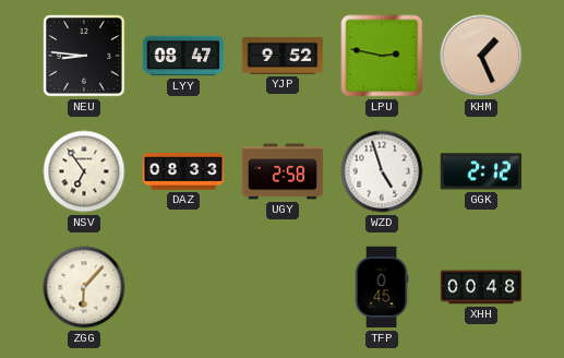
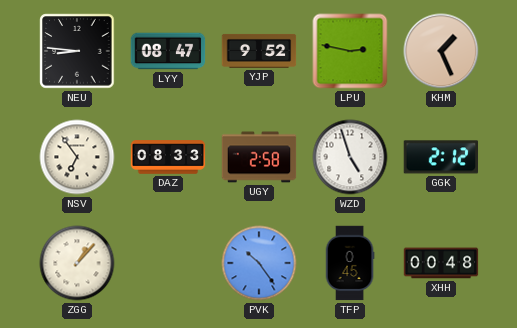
ZGG: 6:07 -> 1:07
PVK: none -> 10:24
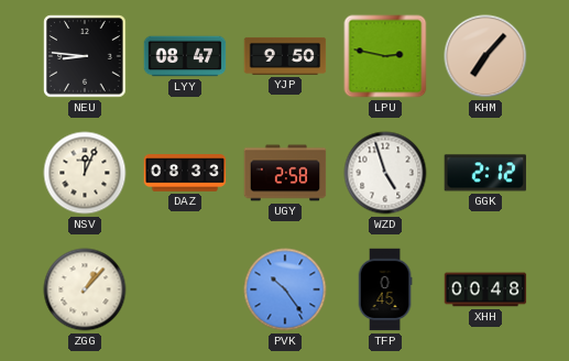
YJP: 9:52 -> 9:50
KHM: 1:26 -> 7:07
NSV: 6:54 -> 12:04
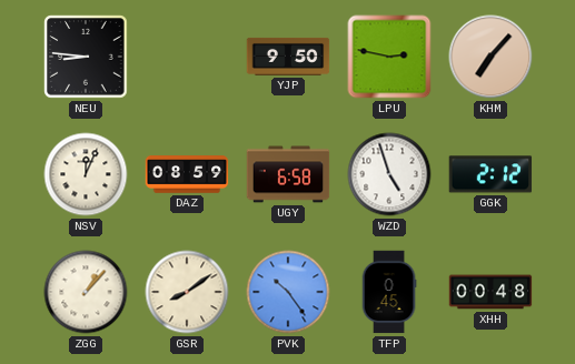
LYY: 08:47 -> none
DAZ: 08:33 -> 08:59
UGY: 2:58 -> 6:58
GSR: none -> 8:09
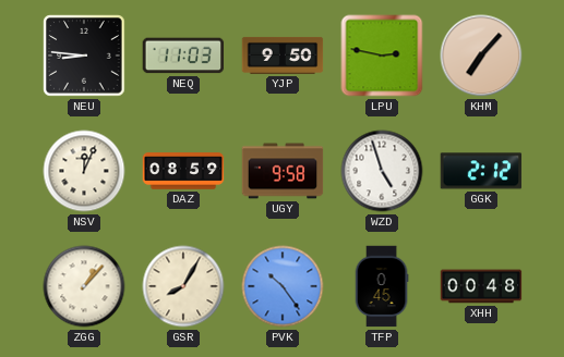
NEQ: none -> 11:03
UGY: 6:58 -> 9:58
GSR: 8:09 -> 8:05
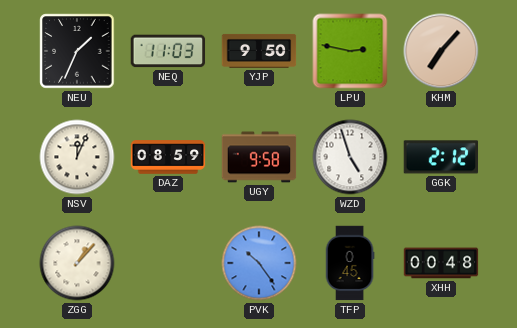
NEU: 8:46 -> 1:34
GSR: 8:05 -> none
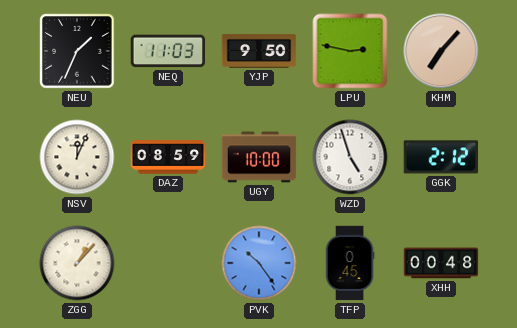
UGY: 9:58 -> 10:00
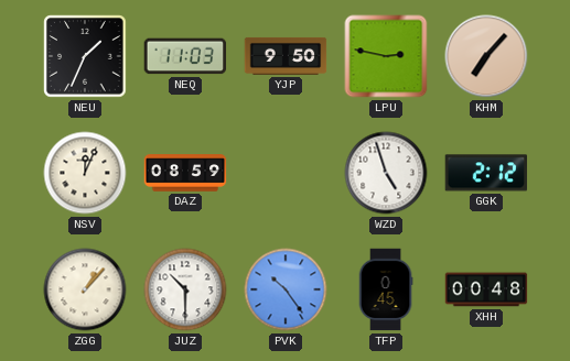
UGY: 10:00 -> none
JUZ: none -> 10:30
